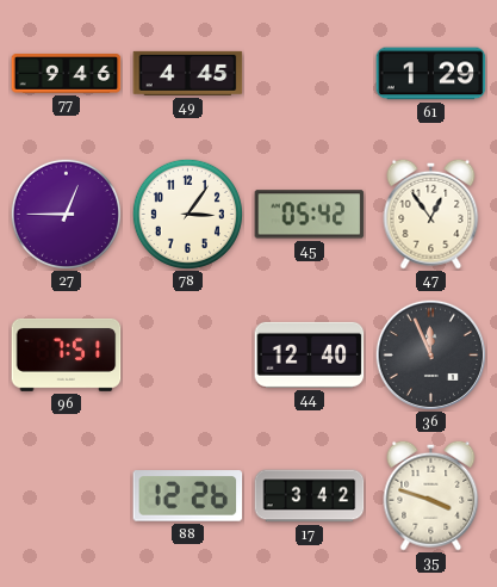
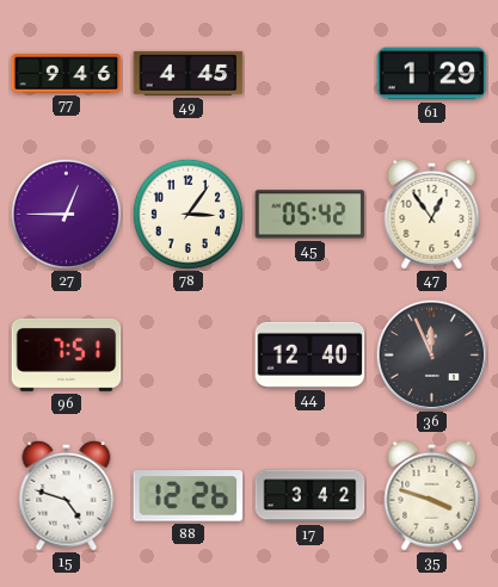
15: none -> 4:48
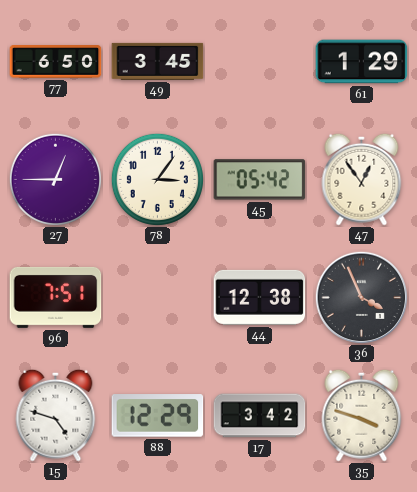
77: 9:46 -> 6:50
49: 4:45 -> 3:45
44: 12:40 -> 12:38
36: 11:56 -> 3:56
88: 12:26 -> 12:29
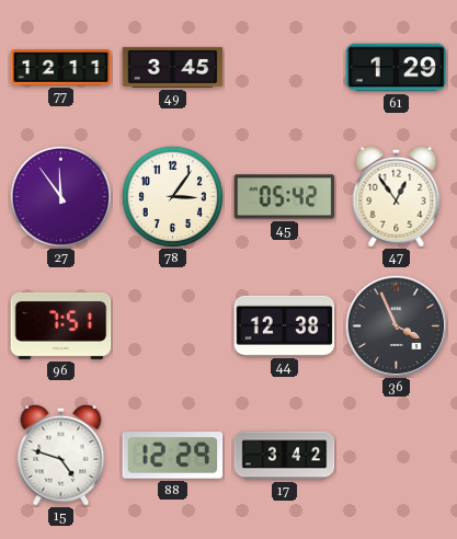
77: 6:50 -> 12:11
27: 12:45 -> 11:54
35: 3:48 -> none
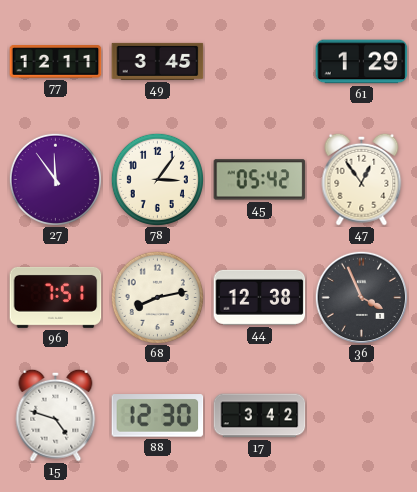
68: none -> 8:13
88: 12:29 -> 12:30
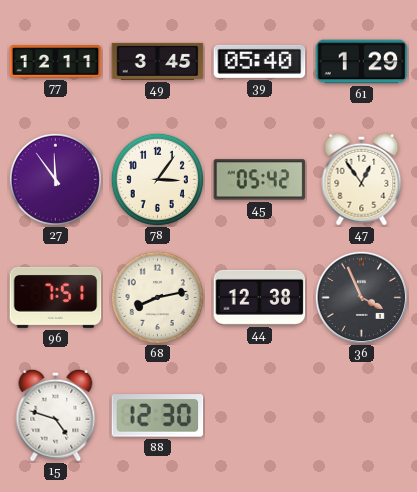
39: none -> 05:40
17: 3:42 -> none
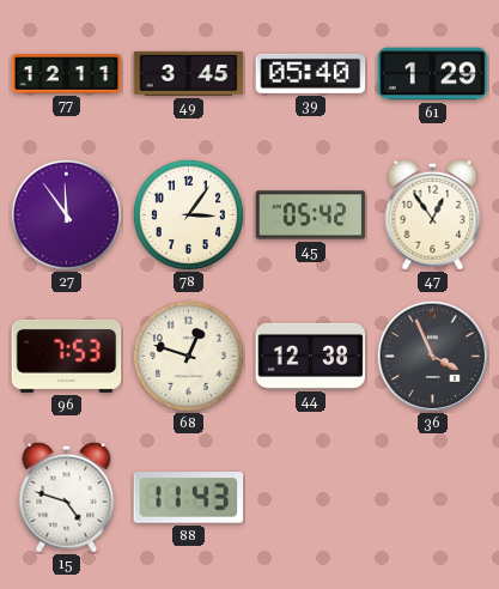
96: 7:51 -> 7:53
68: 8:13 -> 12:48
88: 12:30 -> 11:43
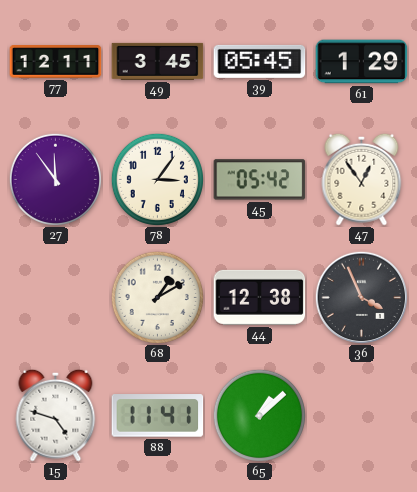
39: 05:40 -> 05:45
96: 7:53 -> none
68: 12:48 -> 1:10
88: 11:43 -> 11:41
65: none -> 1:08
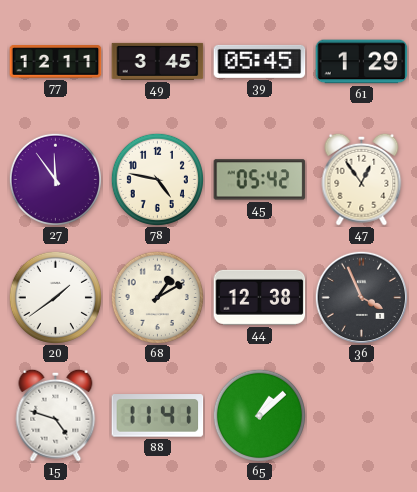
78: 3:06 -> 4:47
20: none -> 1:39
